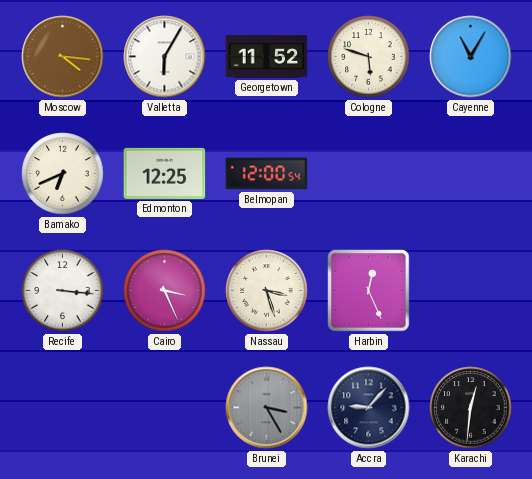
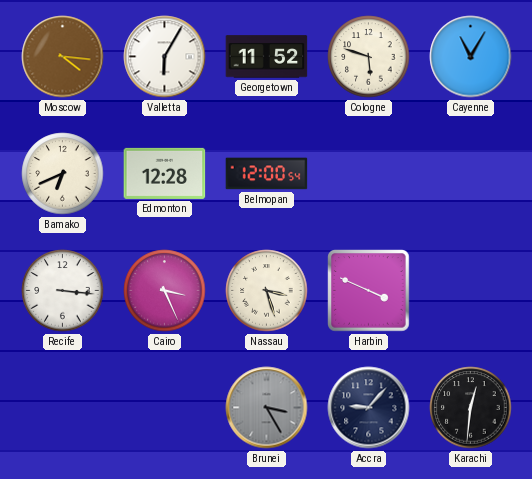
Edmonton: 12:25 -> 12:28
Harbin: 12:26 -> 3:49
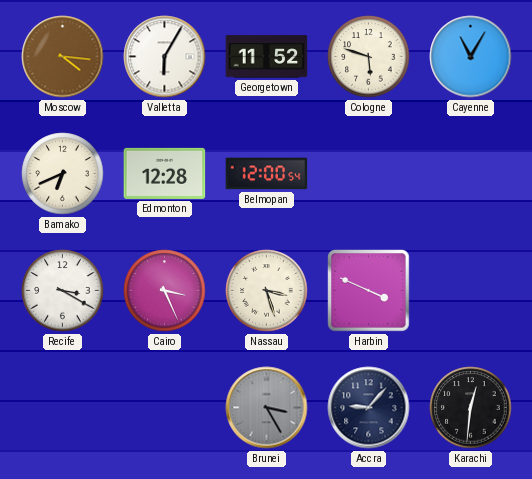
Recife: 3:16 -> 3:20
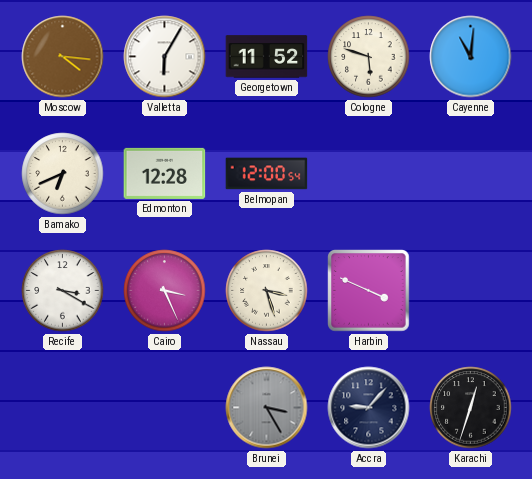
Cayenne: 11:05 -> 11:01
Karachi: 12:31 -> 12:33
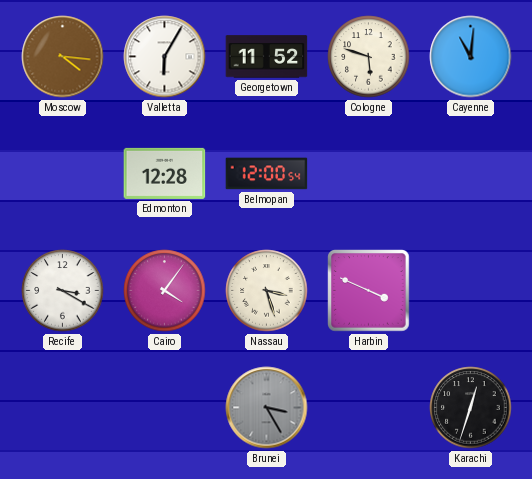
Bamako: 6:41 -> none
Cairo: 3:26 -> 4:06
Accra: 9:07 -> none
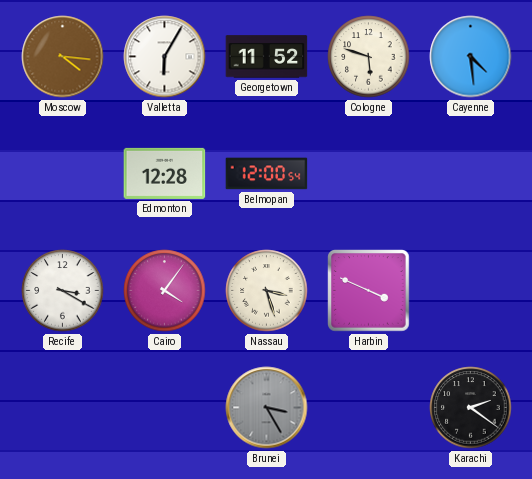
Cayenne: 11:01 -> 4:29
Karachi: 12:33 -> 2:21
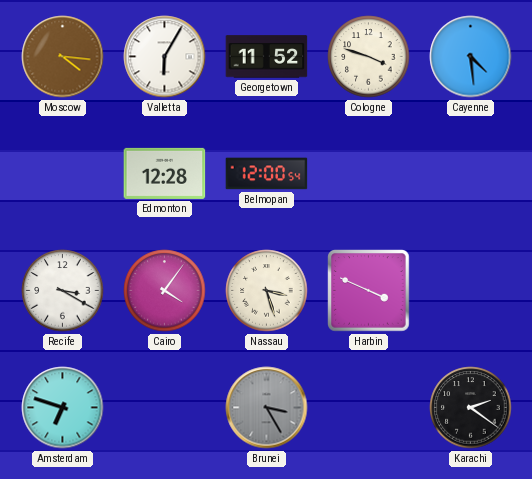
Cologne: 5:48 -> 3:48
Amsterdam: none -> 6:48
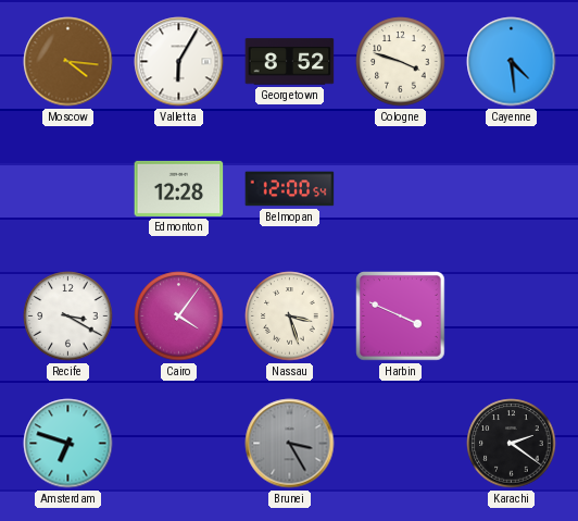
Georgetown: 11:52 -> 8:52
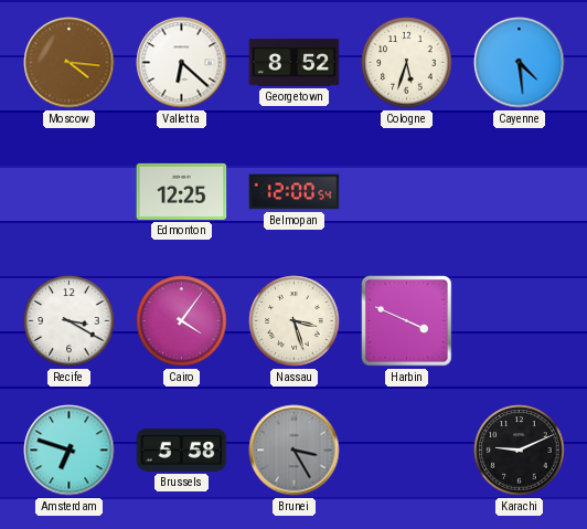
Valletta: 6:05 -> 6:22
Cologne: 3:48 -> 5:33
Edmonton: 12:28 -> 12:25
Brussels: none -> 5:58
Karachi: 2:21 -> 9:11
